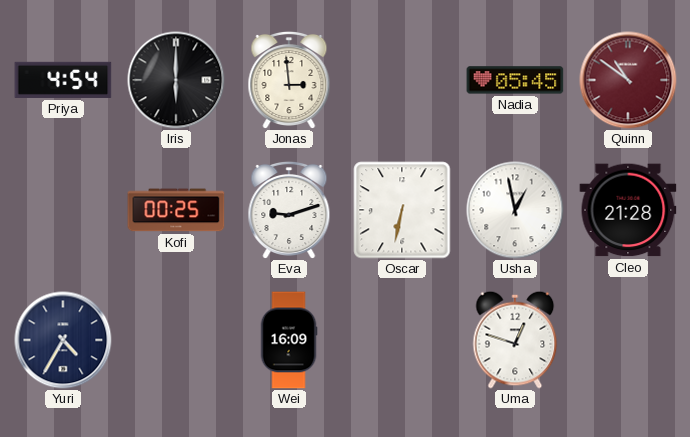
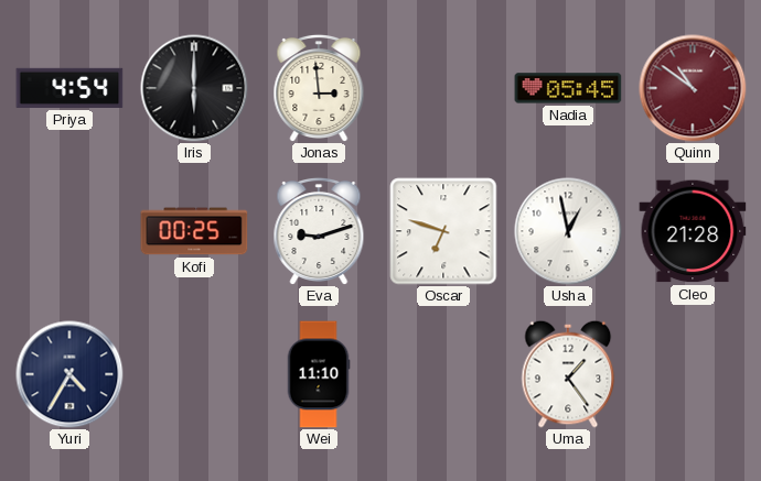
Oscar: 6:32 -> 6:48
Wei: 16:09 -> 11:10
Uma: 12:48 -> 1:24
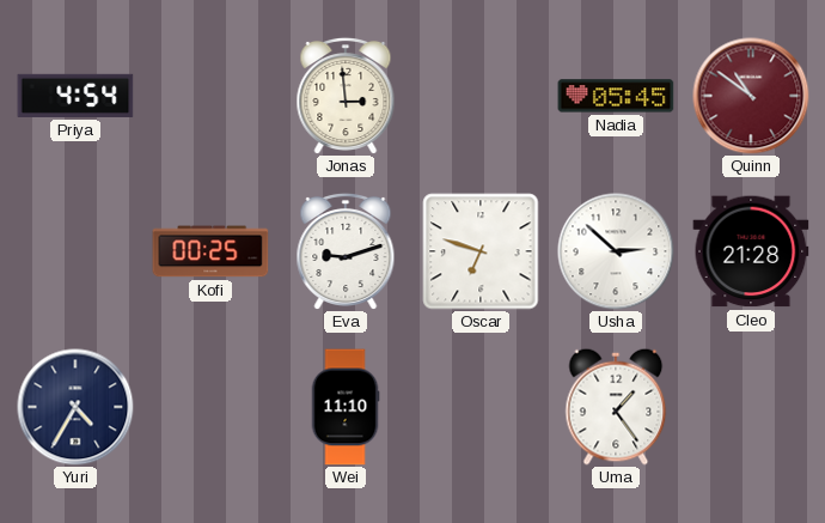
Iris: 6:00 -> none
Usha: 12:58 -> 2:52
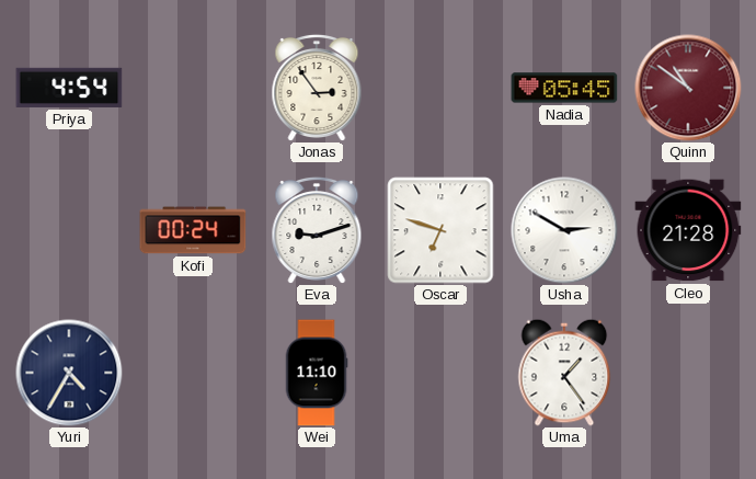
Jonas: 2:59 -> 2:54
Kofi: 00:25 -> 00:24
Usha: 2:52 -> 2:50
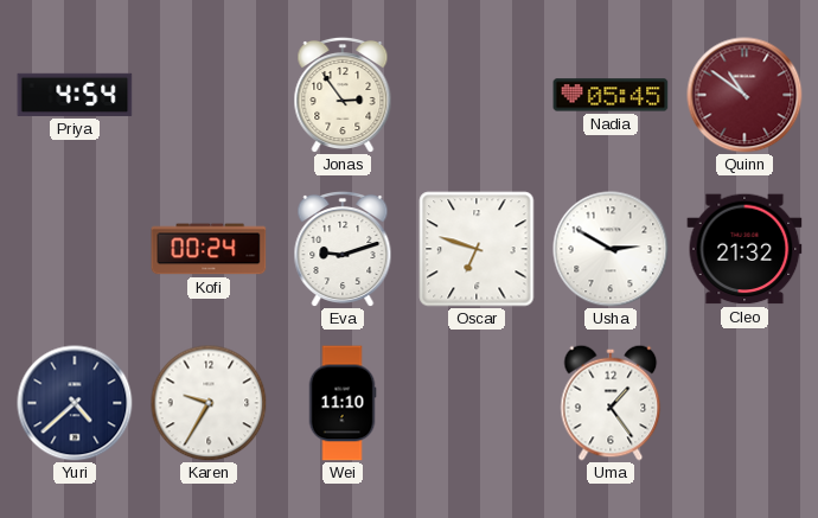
Cleo: 21:28 -> 21:32
Yuri: 4:35 -> 4:38
Karen: none -> 9:35
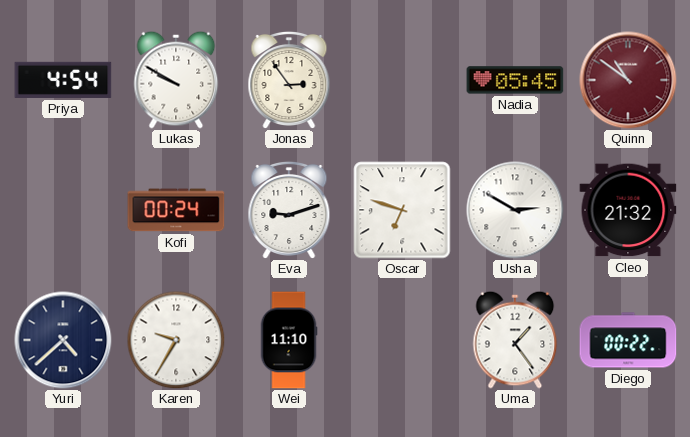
Lukas: none -> 9:50
Diego: none -> 00:22
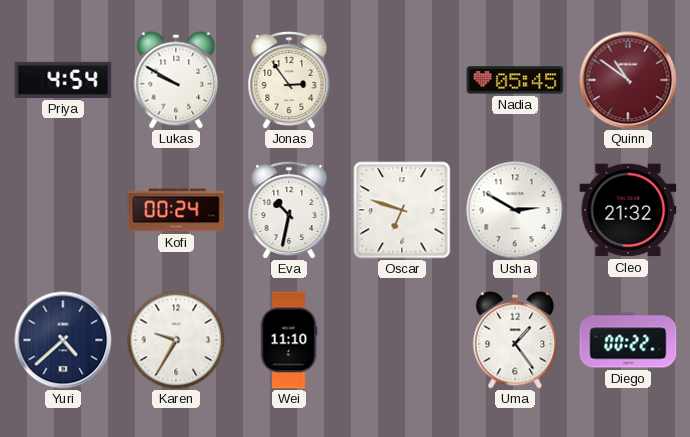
Eva: 9:12 -> 10:32
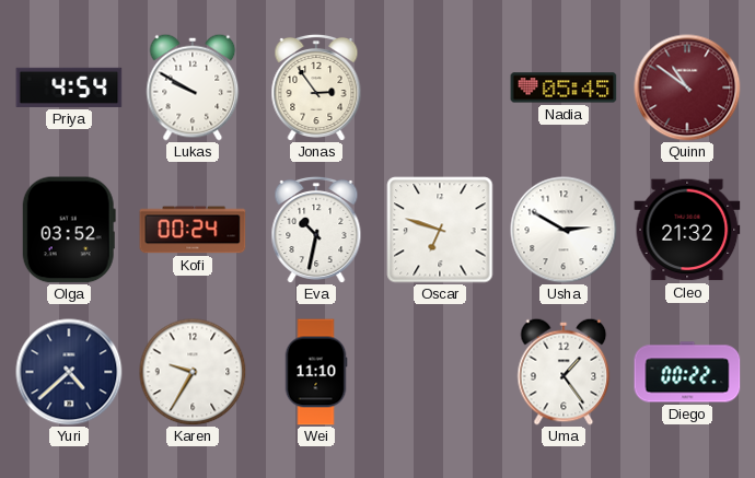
Olga: none -> 03:52
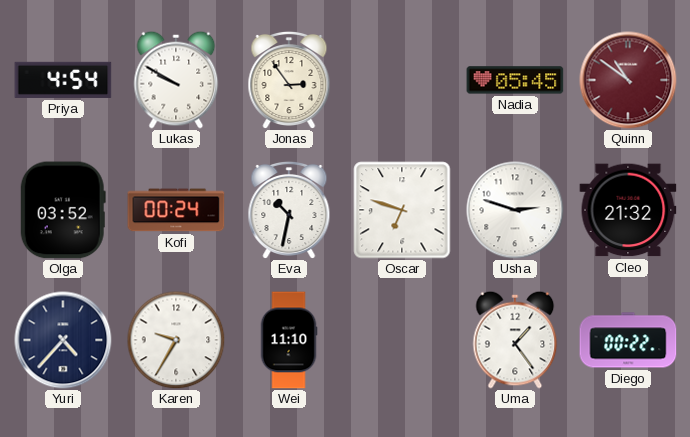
Usha: 2:50 -> 2:48
Yuri: 4:38 -> 4:37
